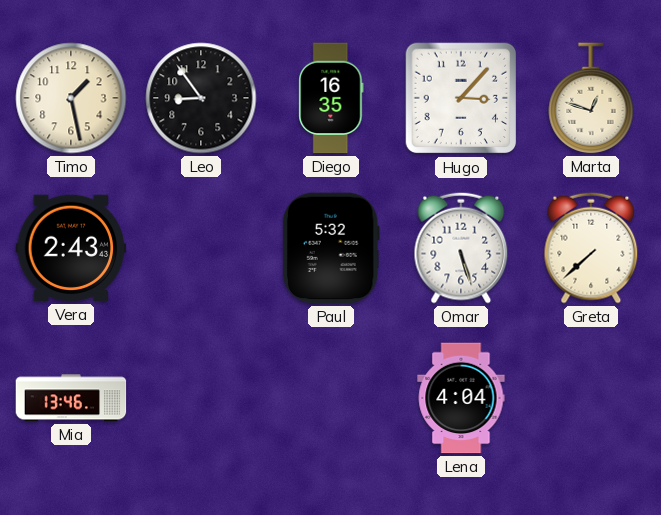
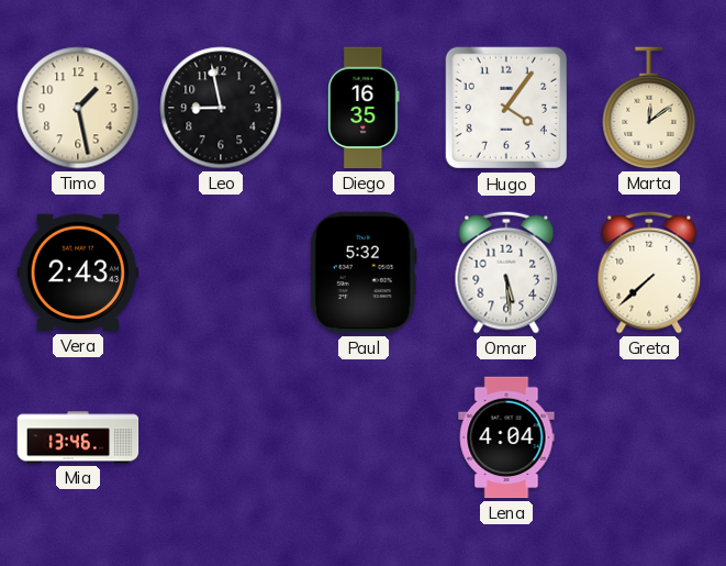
Leo: 8:54 -> 8:58
Hugo: 3:07 -> 4:06
Marta: 12:48 -> 12:09
Omar: 5:27 -> 5:29
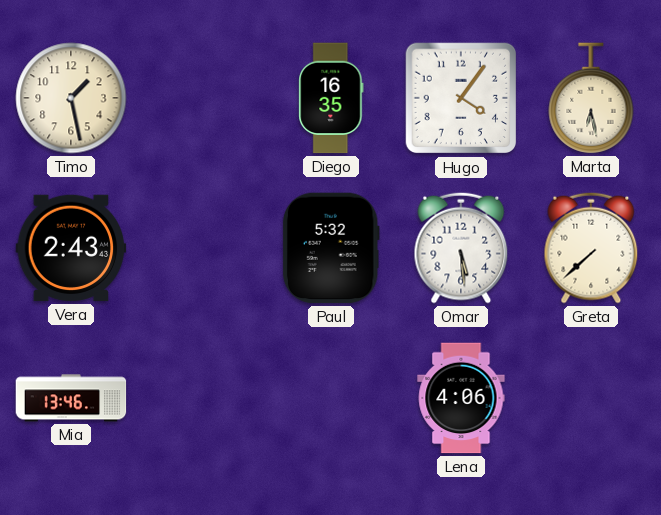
Leo: 8:58 -> none
Marta: 12:09 -> 6:28
Lena: 4:04 -> 4:06
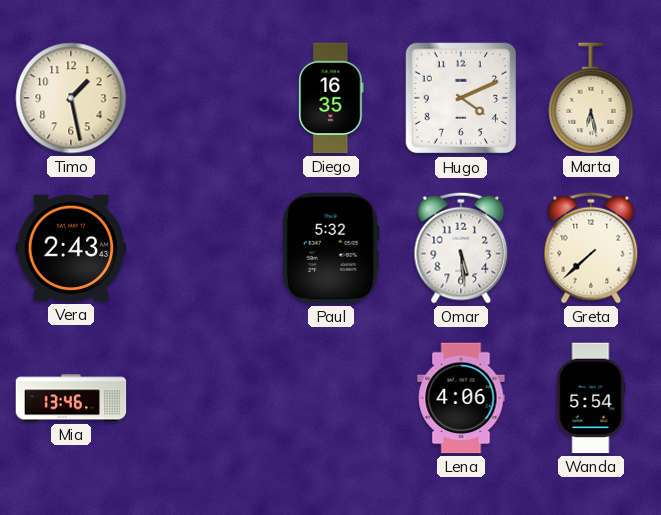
Hugo: 4:06 -> 4:11
Wanda: none -> 5:54
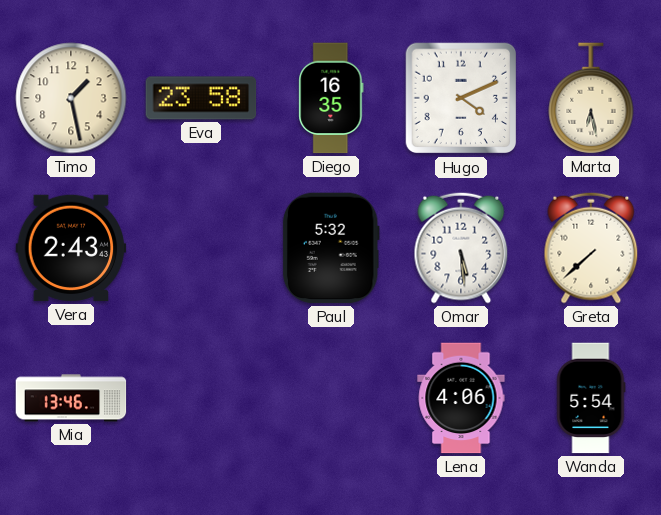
Eva: none -> 23:58
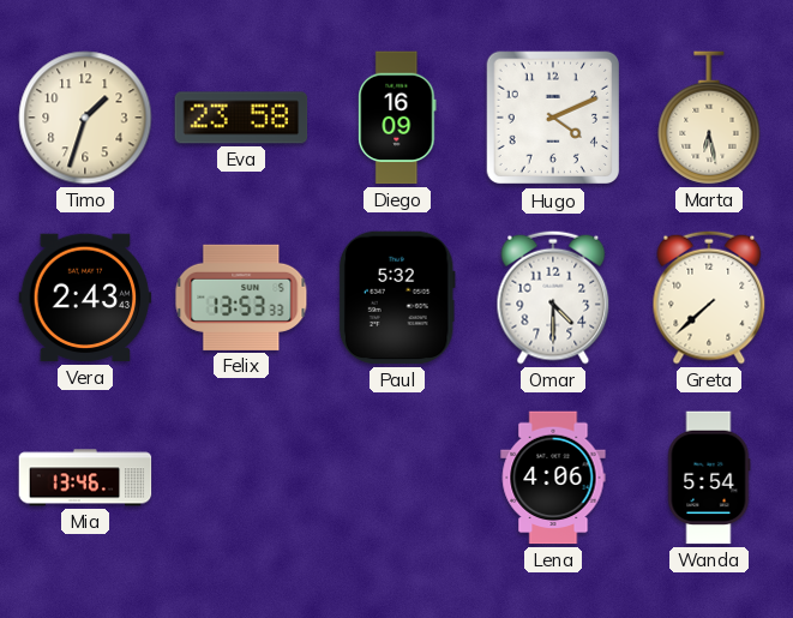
Timo: 1:28 -> 1:33
Diego: 16:35 -> 16:09
Felix: none -> 13:53
Omar: 5:29 -> 4:30
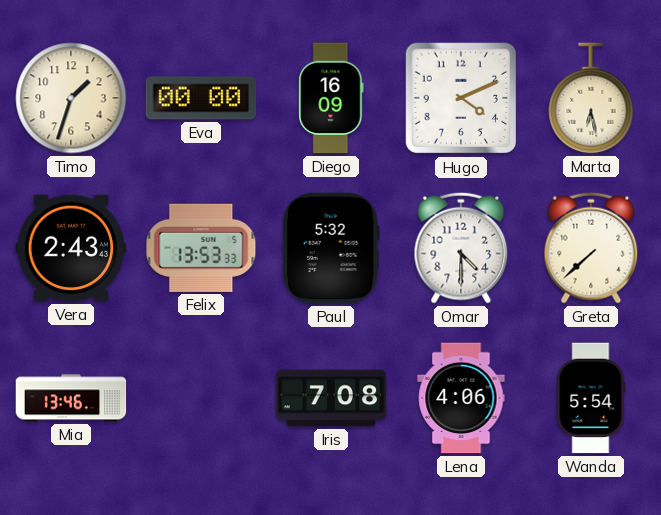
Eva: 23:58 -> 00:00
Iris: none -> 7:08
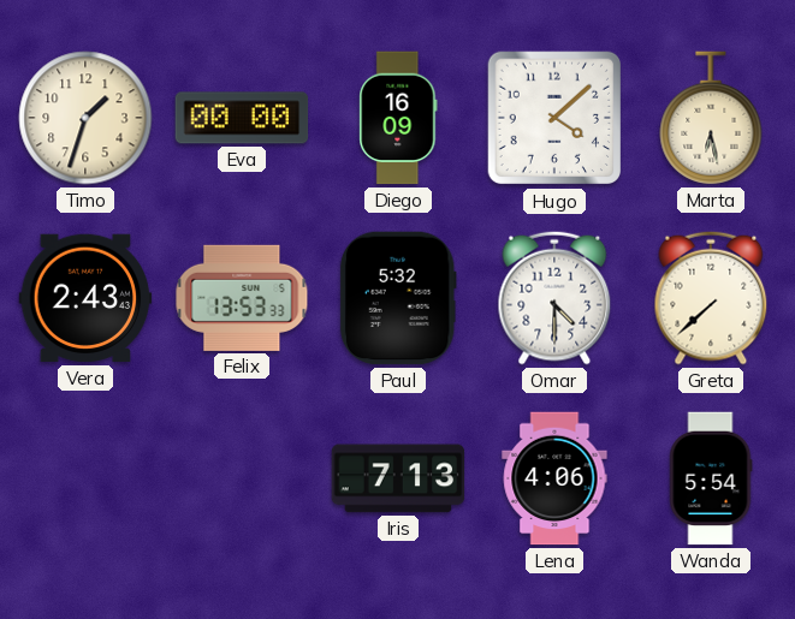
Hugo: 4:11 -> 4:08
Mia: 13:46 -> none
Iris: 7:08 -> 7:13
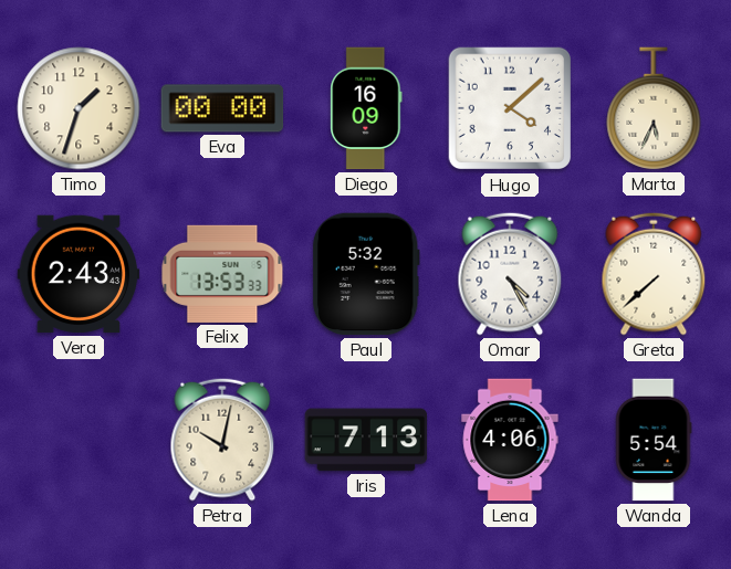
Marta: 6:28 -> 5:34
Omar: 4:30 -> 4:25
Petra: none -> 10:02
